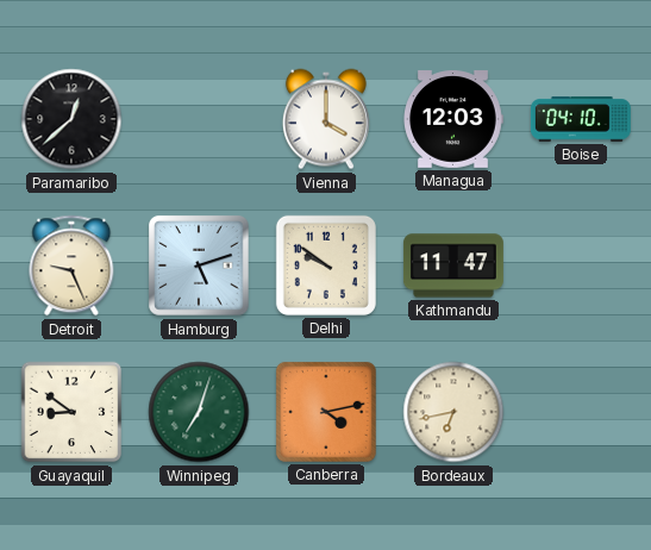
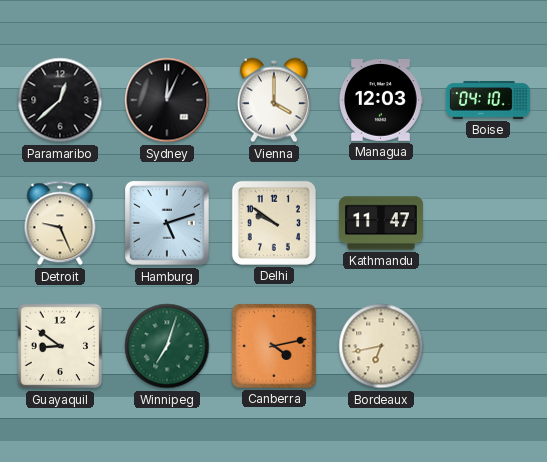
Sydney: none -> 12:04
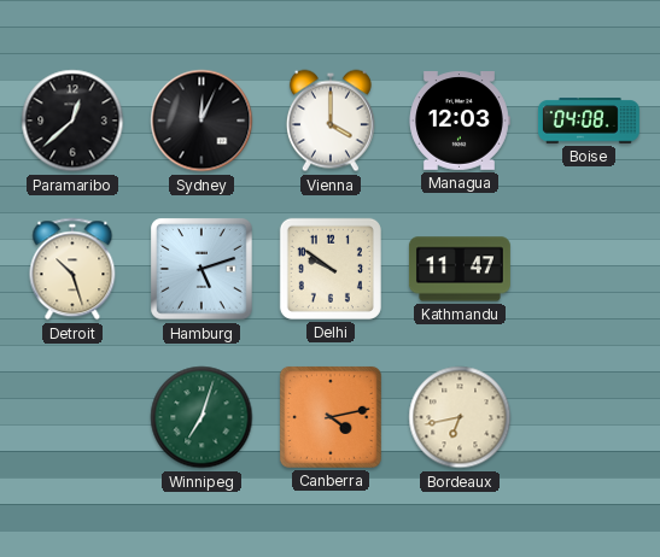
Boise: 04:10 -> 04:08
Detroit: 9:26 -> 10:27
Guayaquil: 8:51 -> none
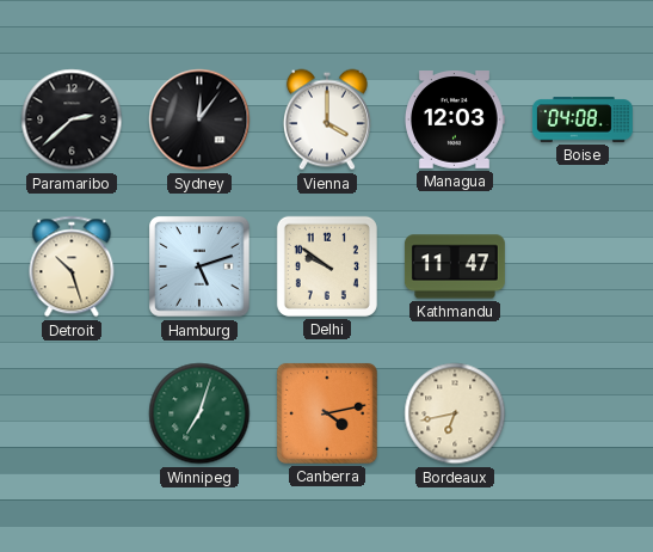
Paramaribo: 12:38 -> 2:38
Sydney: 12:04 -> 12:06
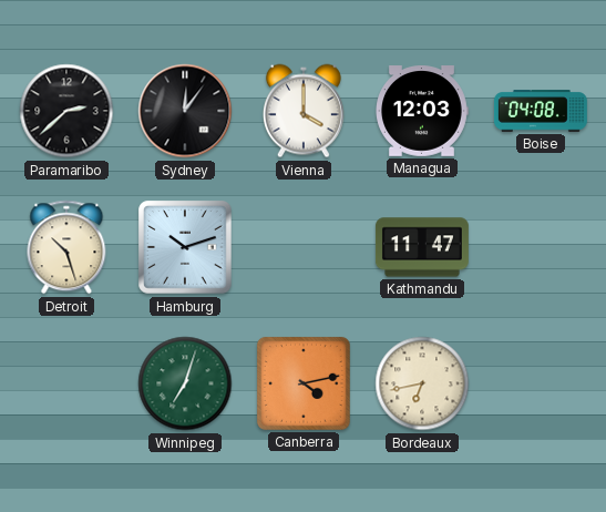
Hamburg: 5:12 -> 10:12
Delhi: 9:51 -> none
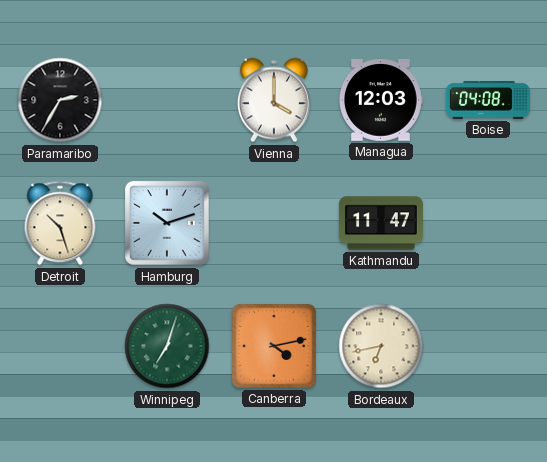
Paramaribo: 2:38 -> 2:35
Sydney: 12:06 -> none
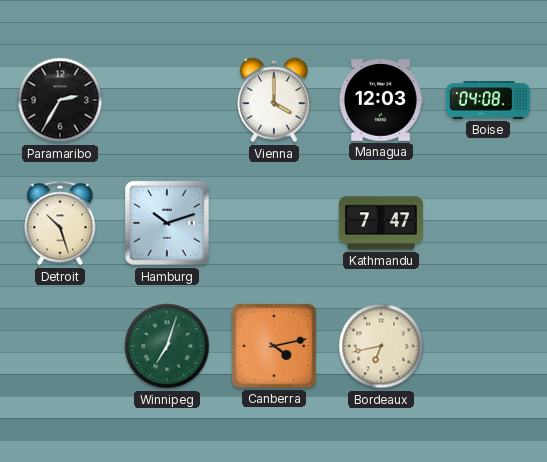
Kathmandu: 11:47 -> 7:47
